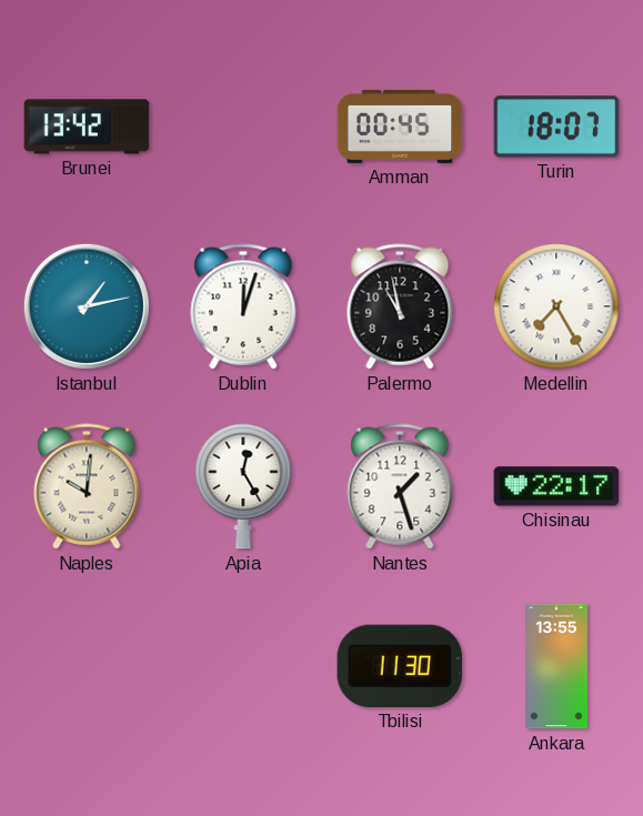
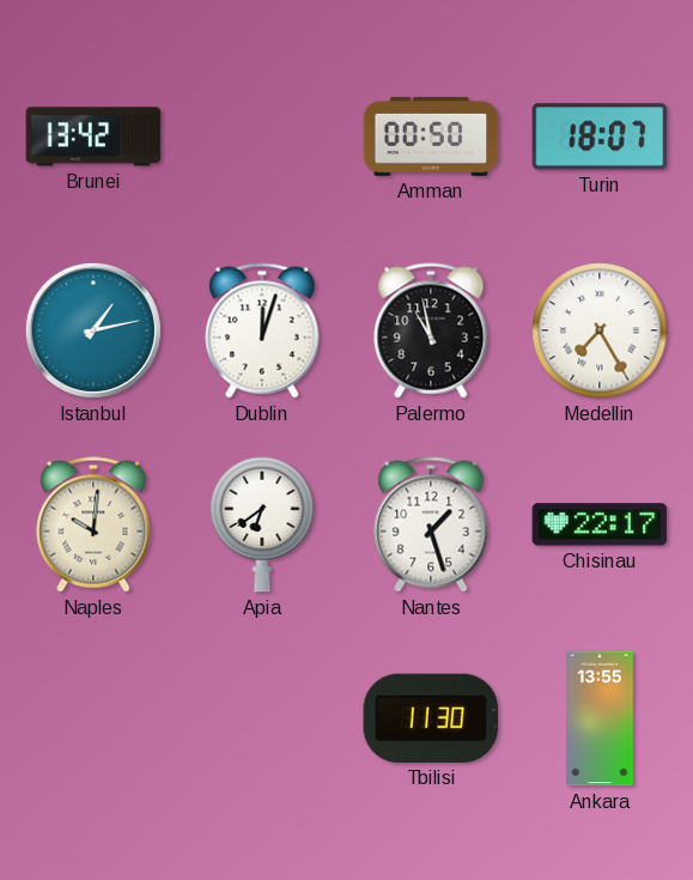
Amman: 00:45 -> 00:50
Apia: 12:25 -> 6:39
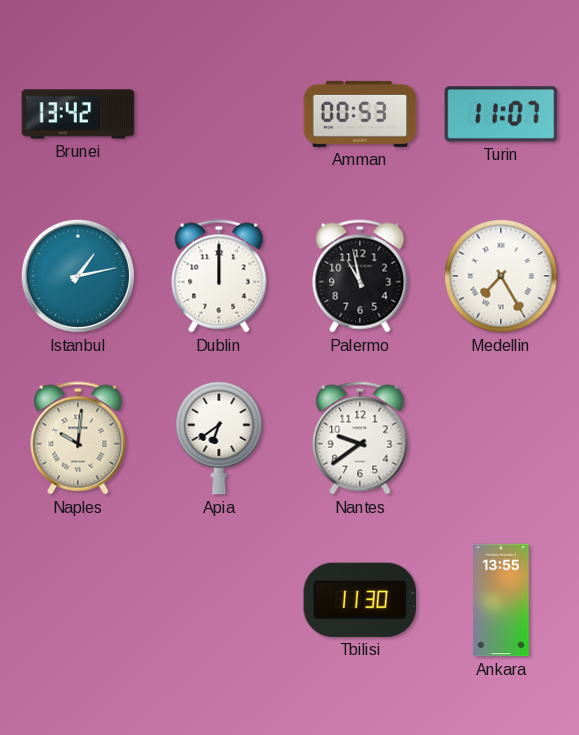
Amman: 00:50 -> 00:53
Turin: 18:07 -> 11:07
Dublin: 12:03 -> 12:00
Nantes: 1:27 -> 9:39
Chisinau: 22:17 -> none
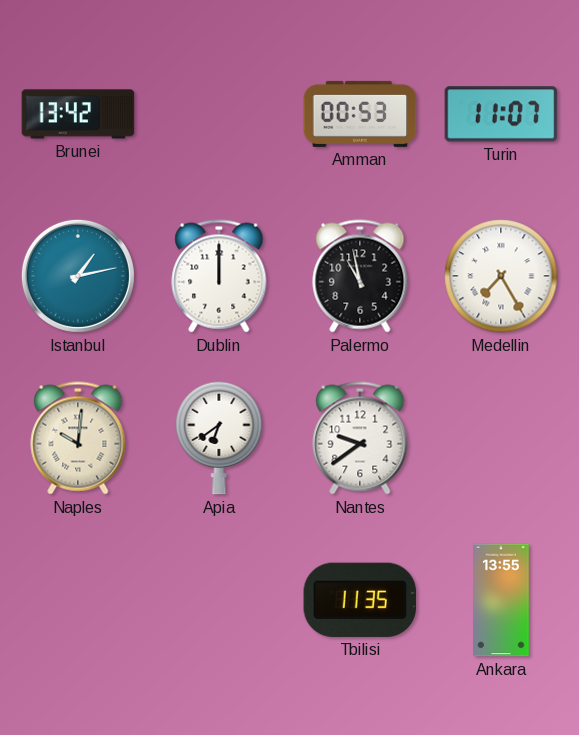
Tbilisi: 11:30 -> 11:35
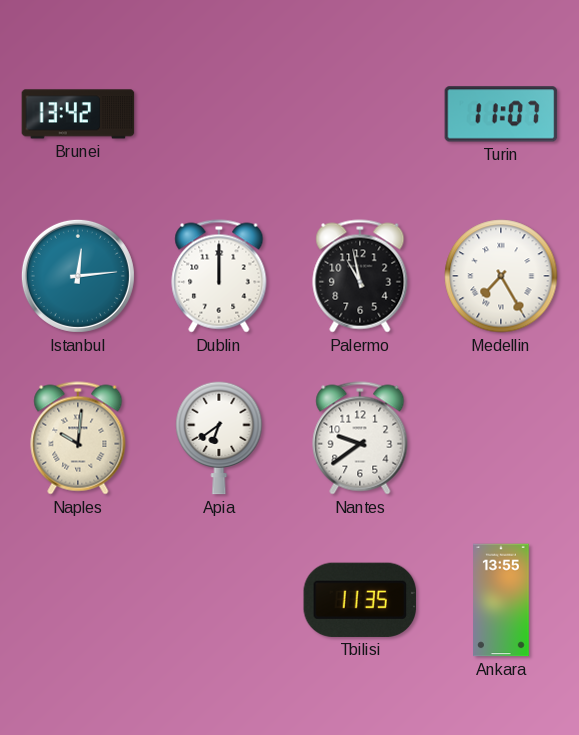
Amman: 00:53 -> none
Istanbul: 1:13 -> 12:14
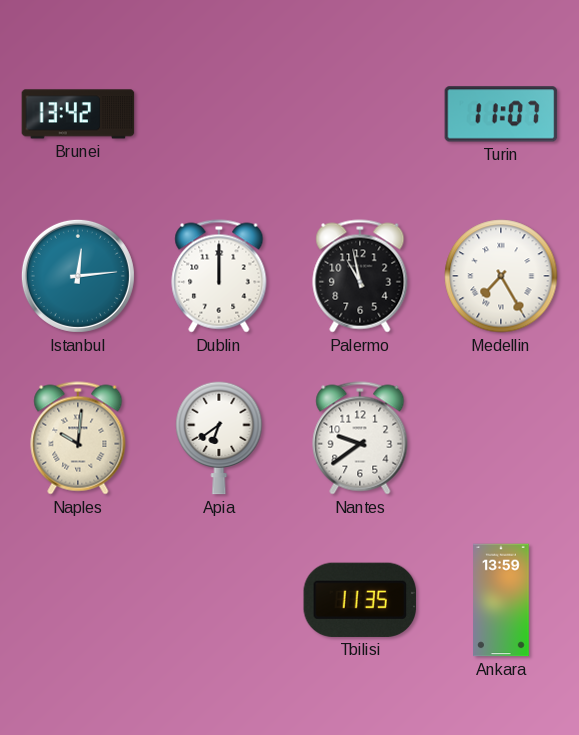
Ankara: 13:55 -> 13:59
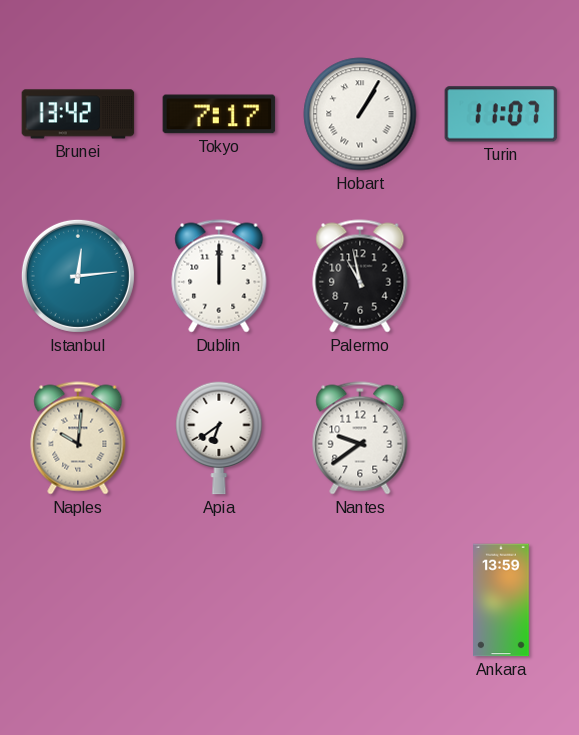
Tokyo: none -> 7:17
Hobart: none -> 1:05
Medellin: 7:25 -> none
Tbilisi: 11:35 -> none
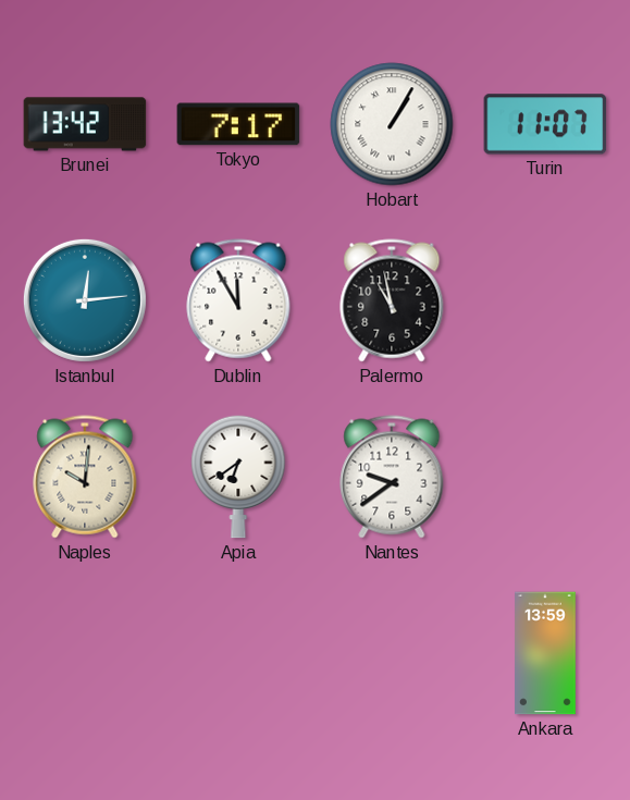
Dublin: 12:00 -> 11:55
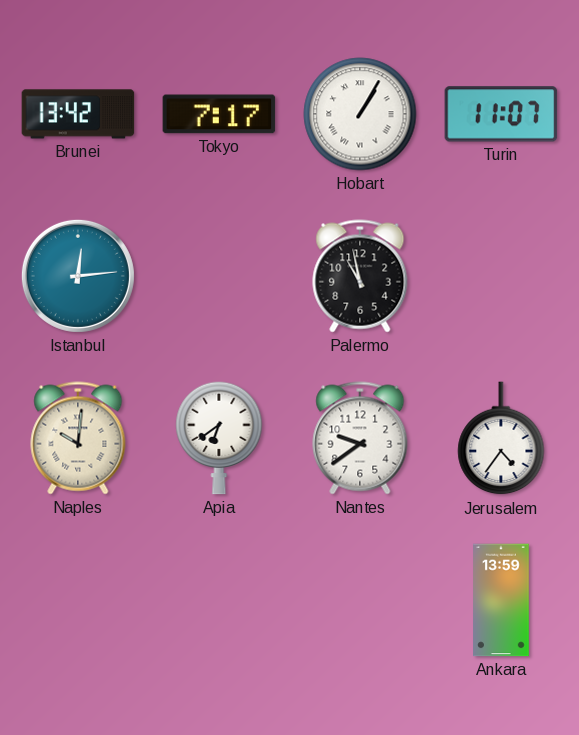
Dublin: 11:55 -> none
Jerusalem: none -> 4:36
